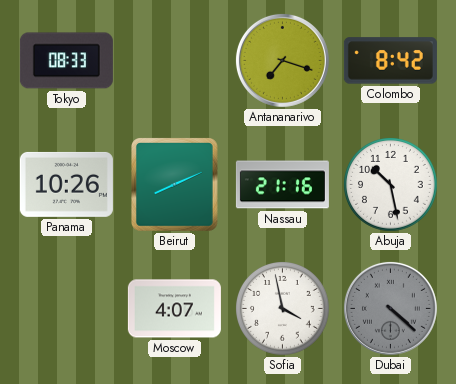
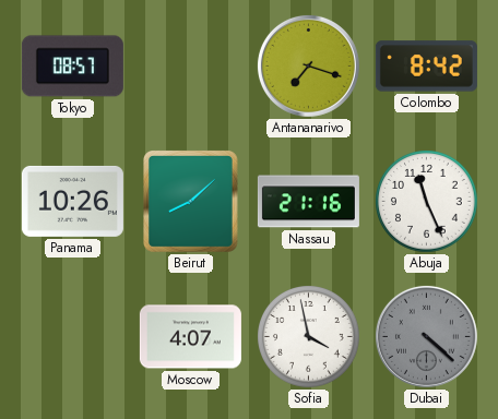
Tokyo: 08:33 -> 08:57
Beirut: 8:11 -> 8:08
Abuja: 10:28 -> 11:26
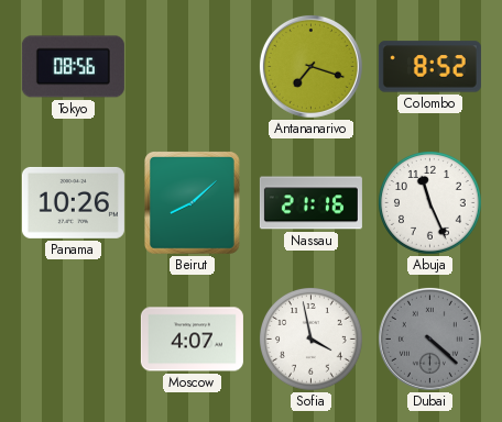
Tokyo: 08:57 -> 08:56
Colombo: 8:42 -> 8:52
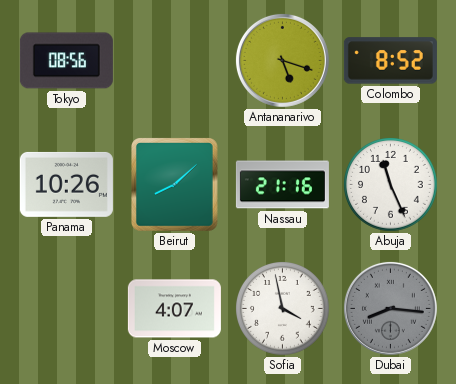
Antananarivo: 7:18 -> 5:18
Dubai: 4:22 -> 8:16
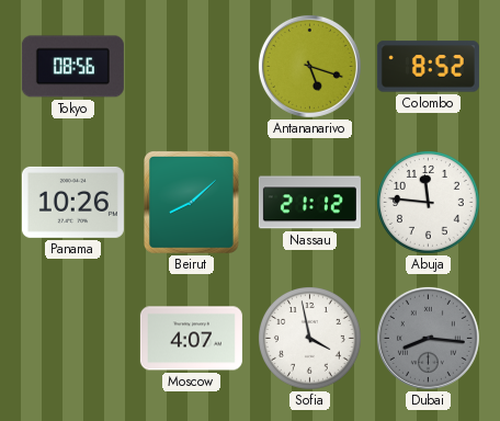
Nassau: 21:16 -> 21:12
Abuja: 11:26 -> 11:46
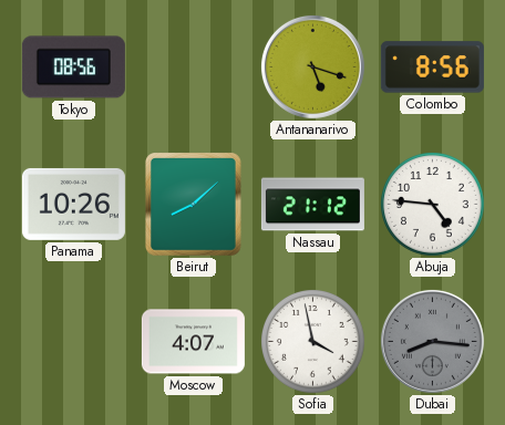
Colombo: 8:52 -> 8:56
Abuja: 11:46 -> 4:46
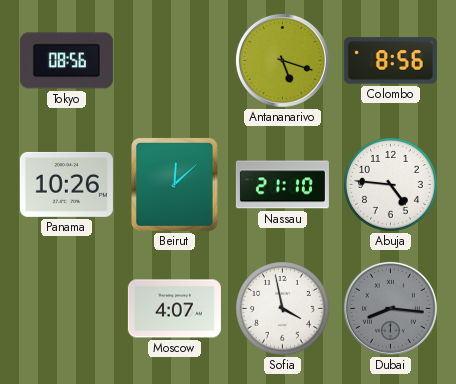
Beirut: 8:08 -> 12:08
Nassau: 21:12 -> 21:10
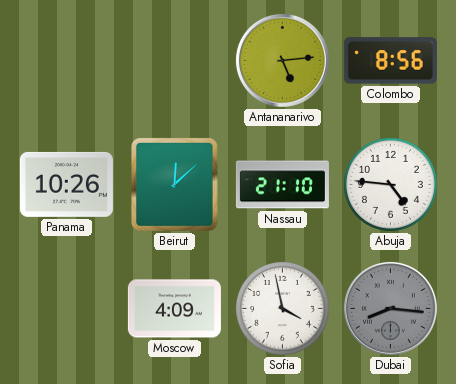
Tokyo: 08:56 -> none
Antananarivo: 5:18 -> 5:14
Moscow: 4:07 -> 4:09
